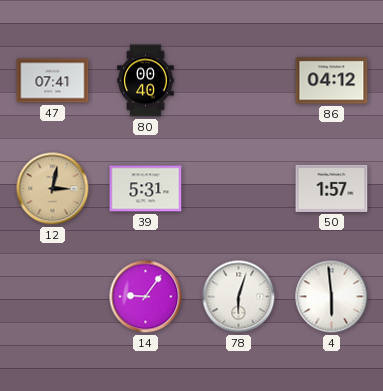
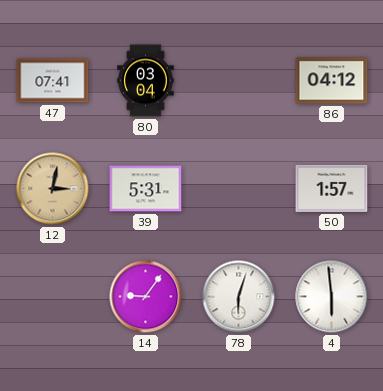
80: 00:40 -> 03:04
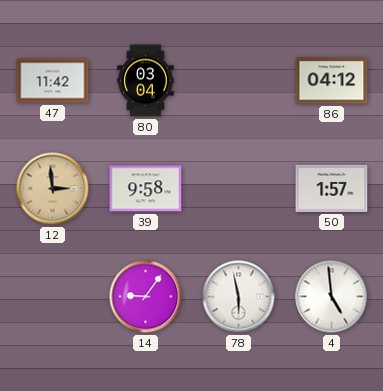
47: 07:41 -> 11:42
12: 3:02 -> 2:59
39: 5:31 -> 9:58
78: 6:03 -> 5:58
4: 5:59 -> 4:59
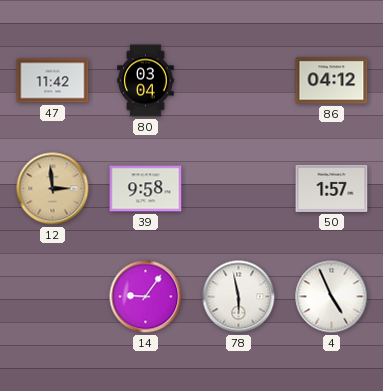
4: 4:59 -> 4:56
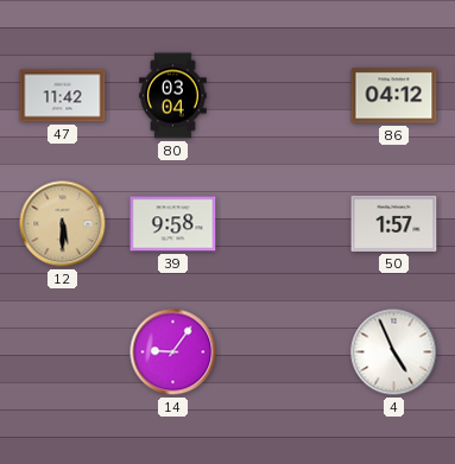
12: 2:59 -> 5:30
78: 5:58 -> none
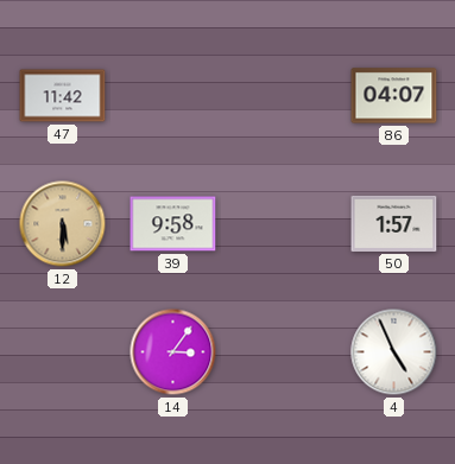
80: 03:04 -> none
86: 04:12 -> 04:07
14: 9:06 -> 3:06
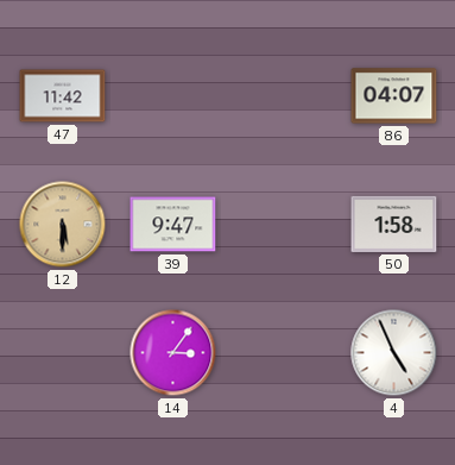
39: 9:58 -> 9:47
50: 1:57 -> 1:58
